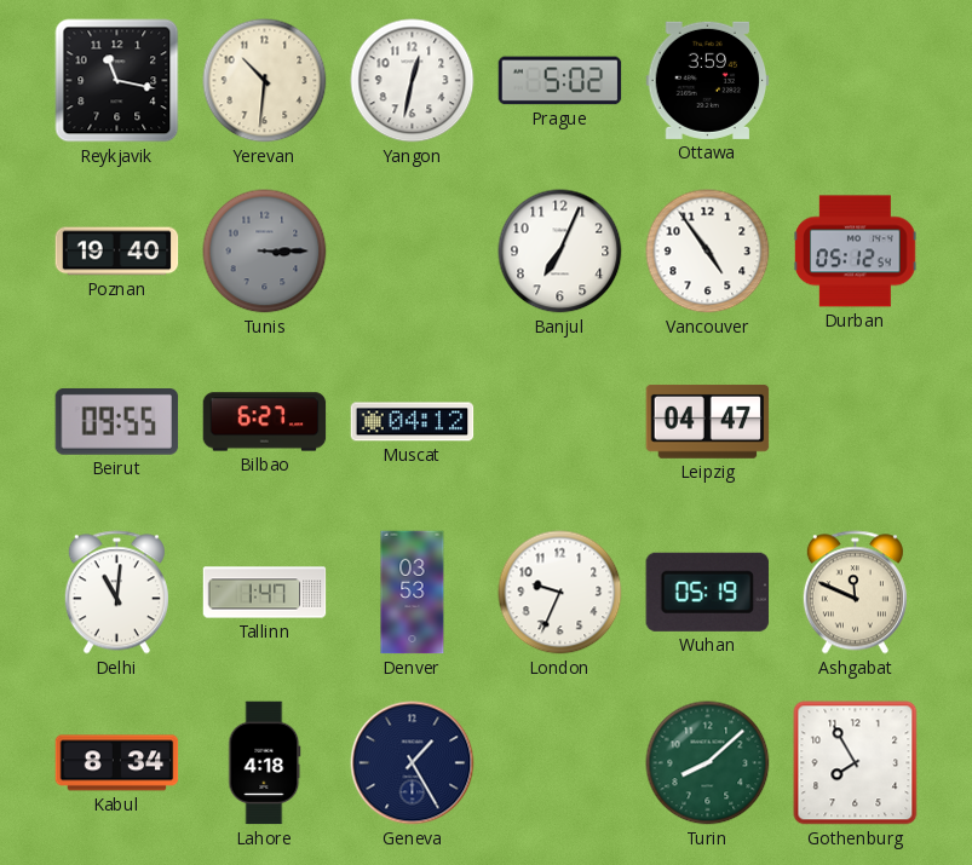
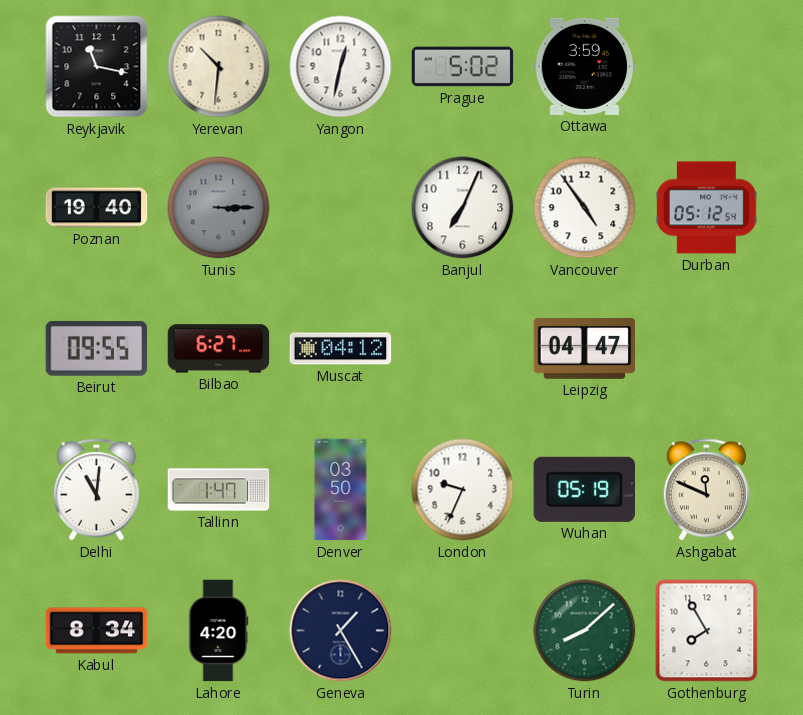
Denver: 03:53 -> 03:50
Lahore: 4:18 -> 4:20
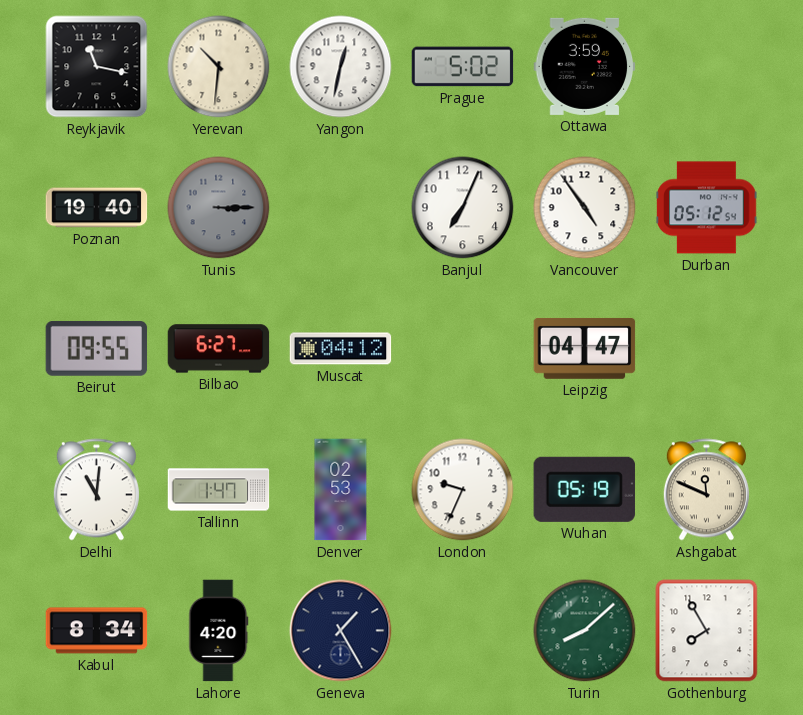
Denver: 03:50 -> 02:53
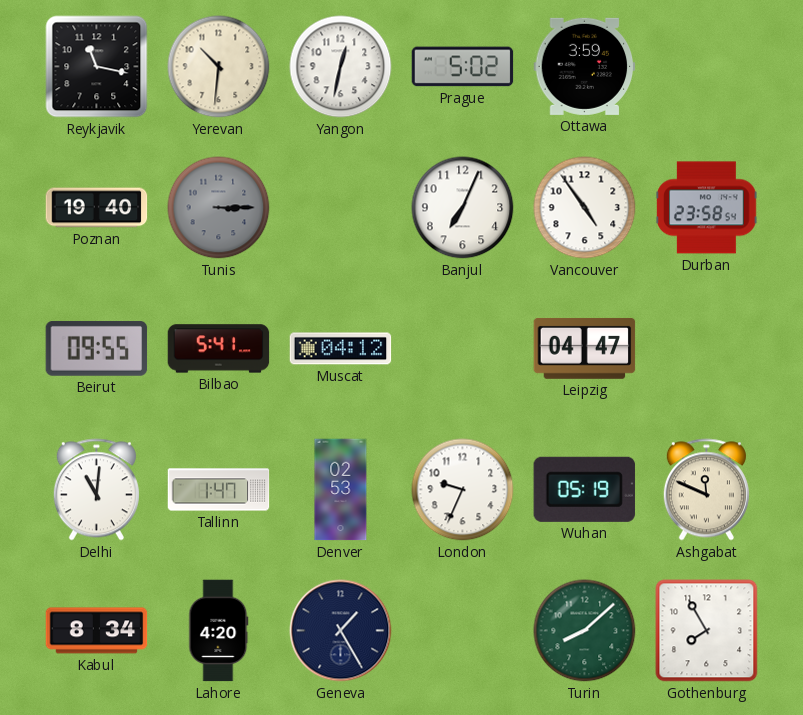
Durban: 05:12 -> 23:58
Bilbao: 6:27 -> 5:41
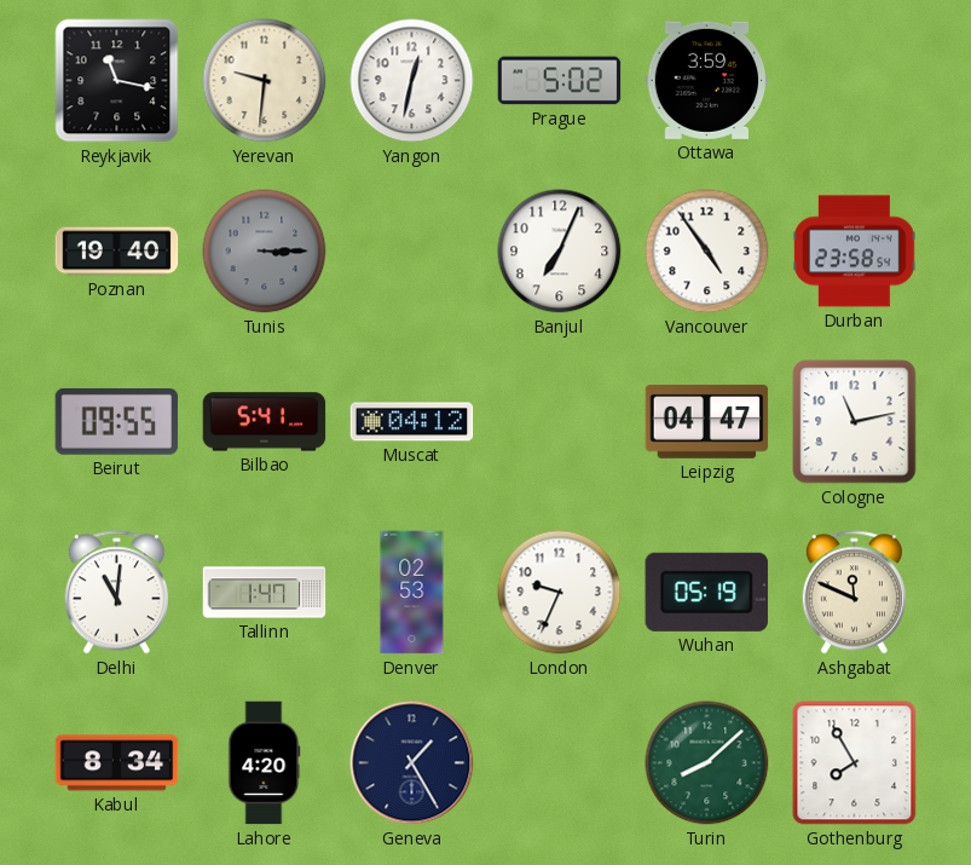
Yerevan: 10:31 -> 9:31
Cologne: none -> 11:13
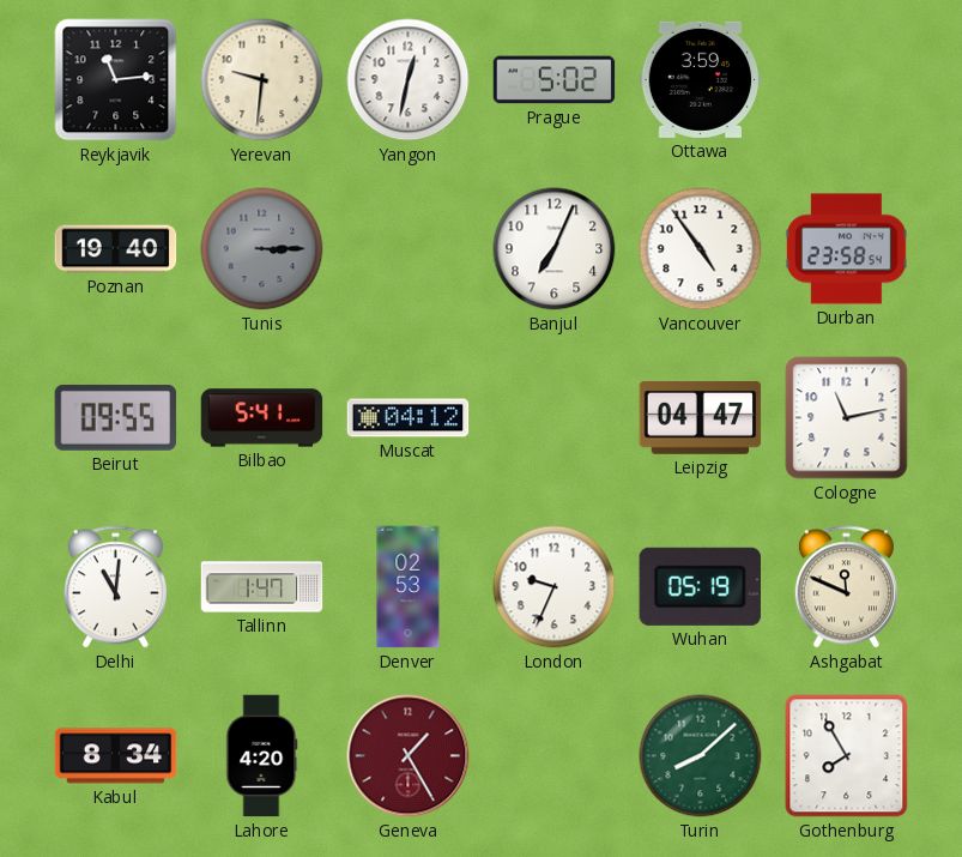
Reykjavik: 11:17 -> 11:14
Geneva dial: navy -> burgundy
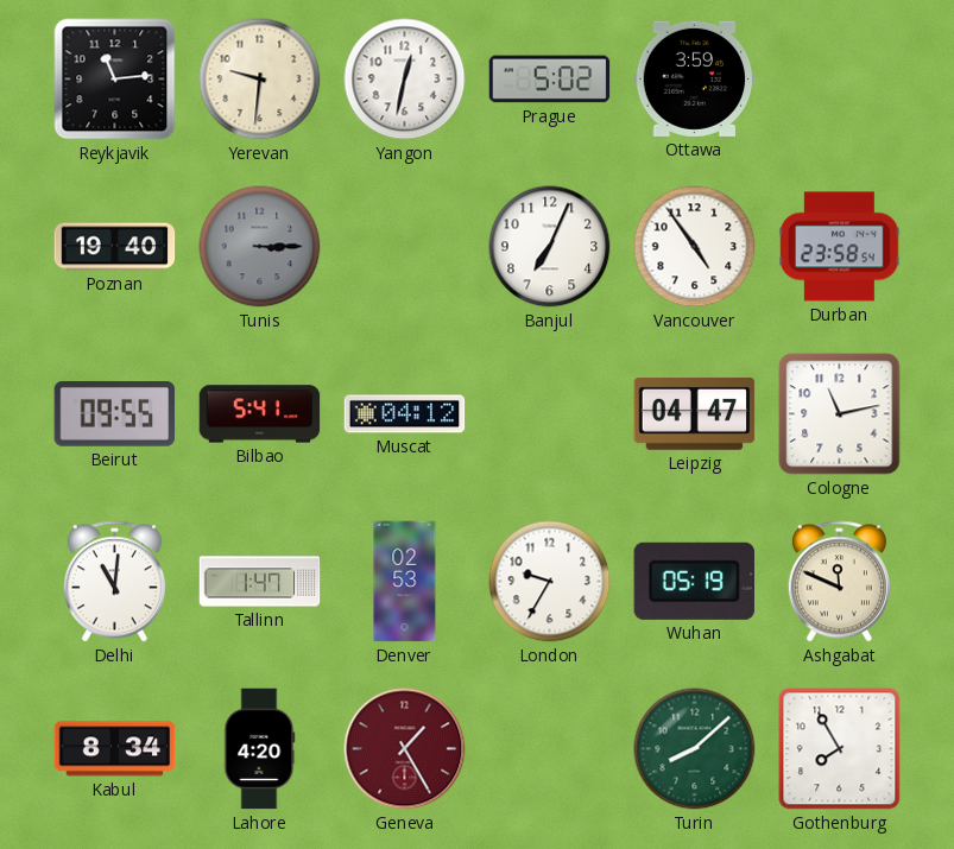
London: 9:34 -> 9:35
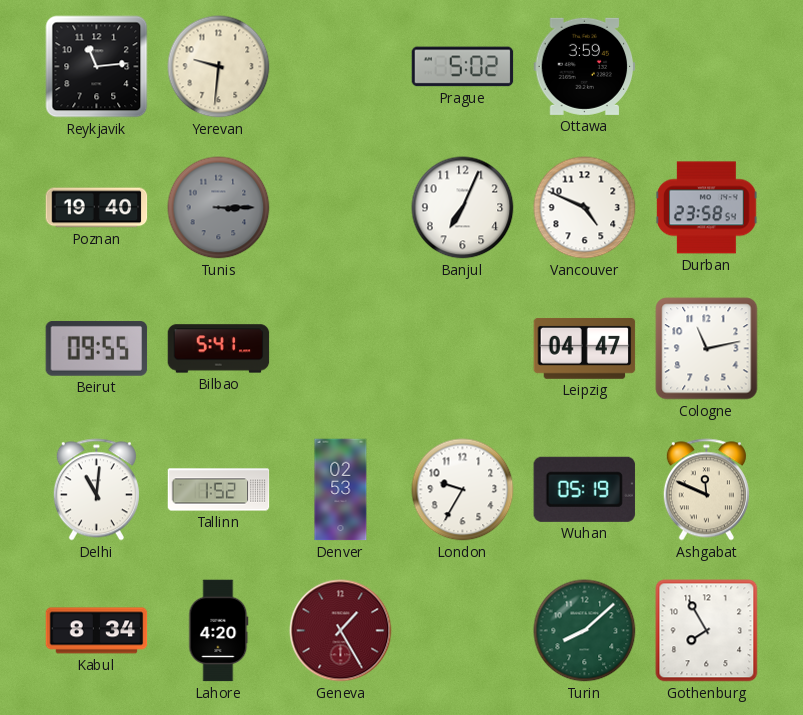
Yangon: 12:32 -> none
Vancouver: 4:54 -> 4:49
Muscat: 04:12 -> none
Tallinn: 1:47 -> 1:52
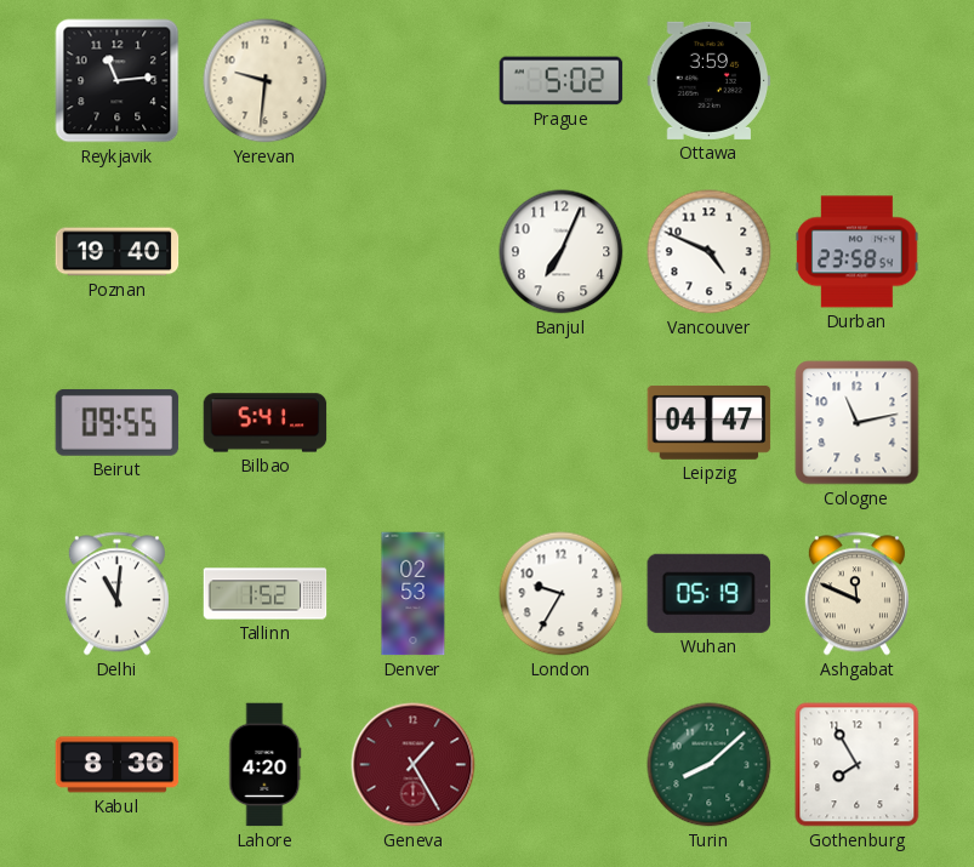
Tunis: 3:15 -> none
Kabul: 8:34 -> 8:36
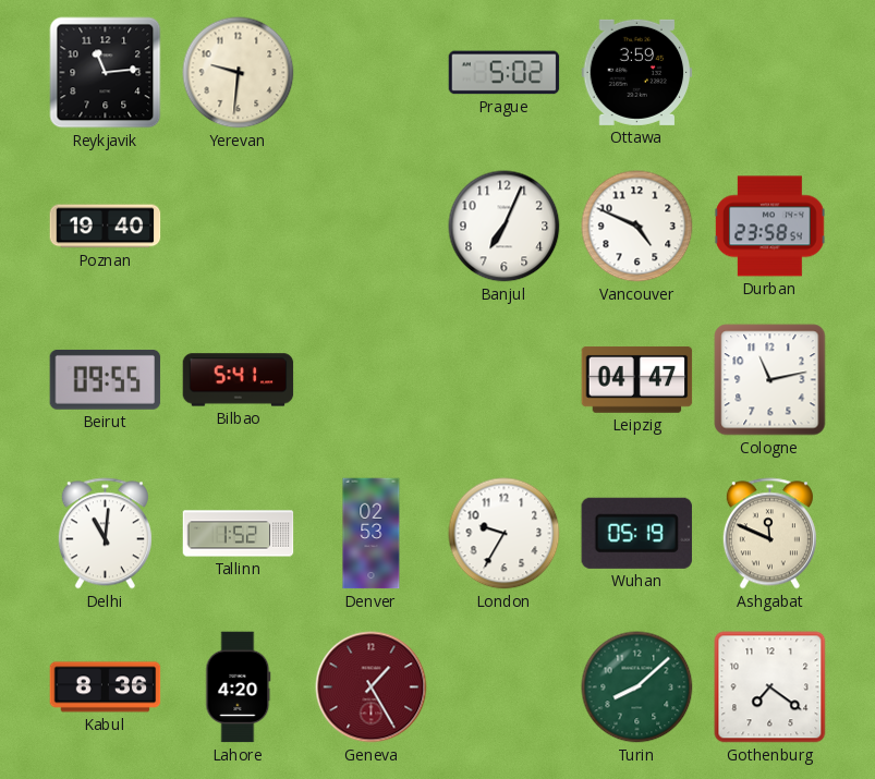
Gothenburg: 7:55 -> 7:21
